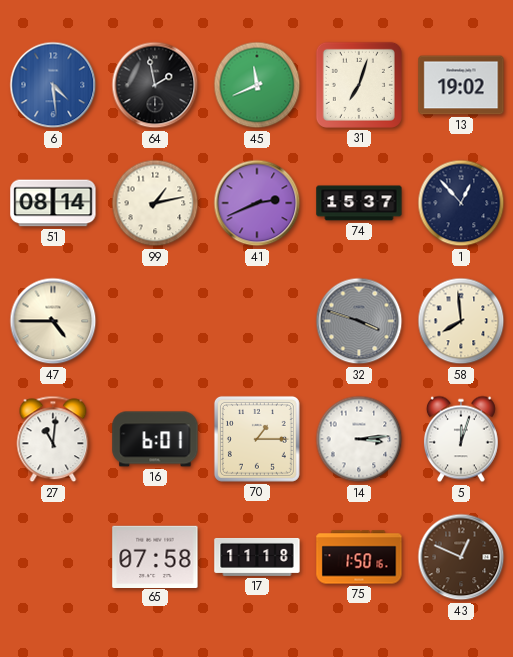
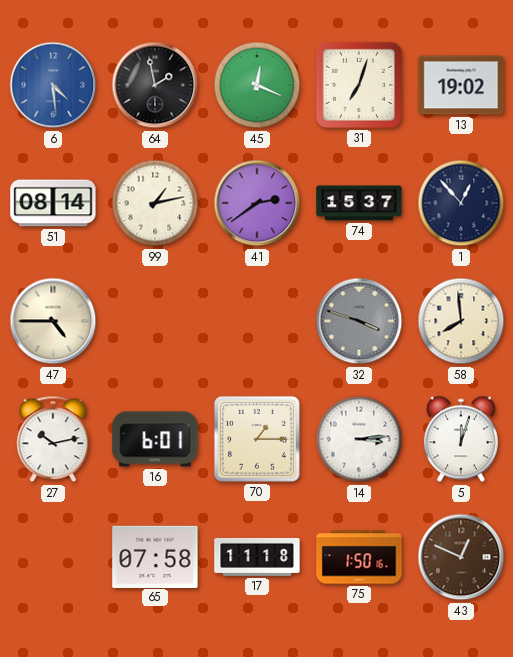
45: 11:41 -> 12:19
41: 2:41 -> 2:39
27: 11:01 -> 10:13
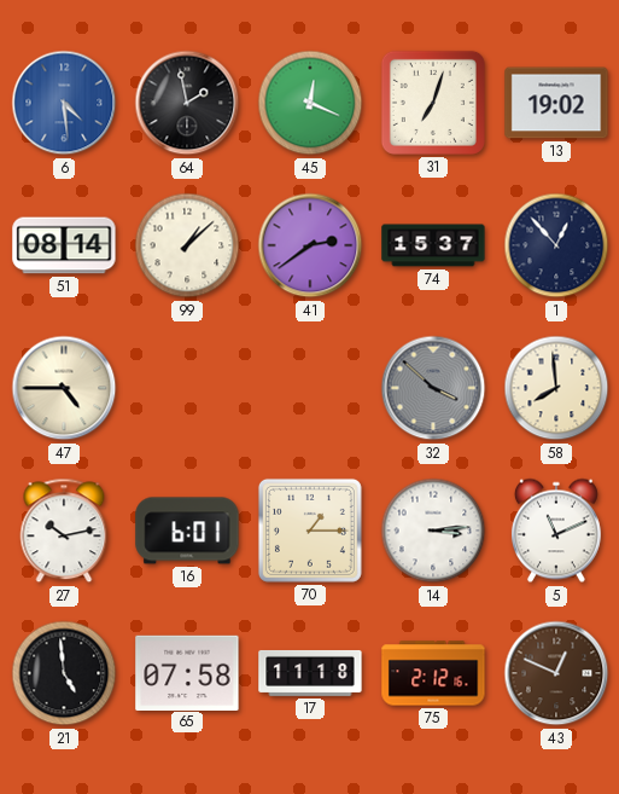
99: 1:13 -> 1:08
32: 3:48 -> 3:52
5: 12:03 -> 11:11
21: none -> 4:59
75: 1:50 -> 2:12
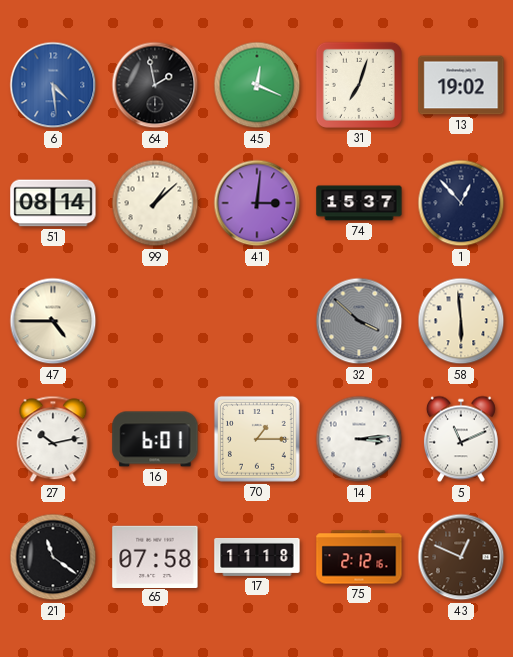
41: 2:39 -> 3:01
58: 7:59 -> 5:59
21: 4:59 -> 11:21
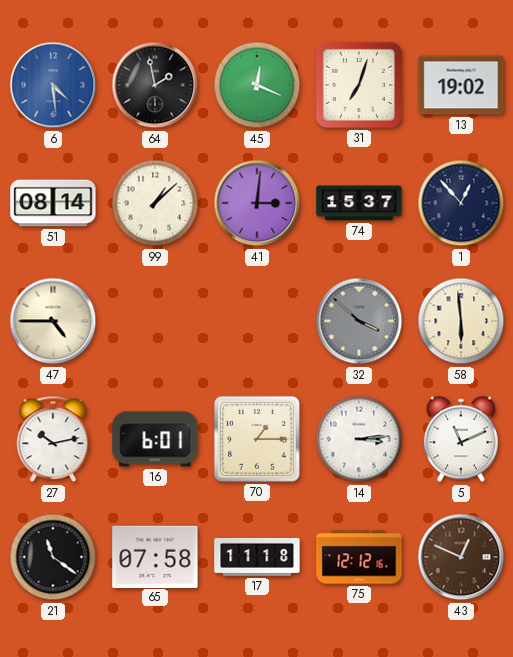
75: 2:12 -> 12:12
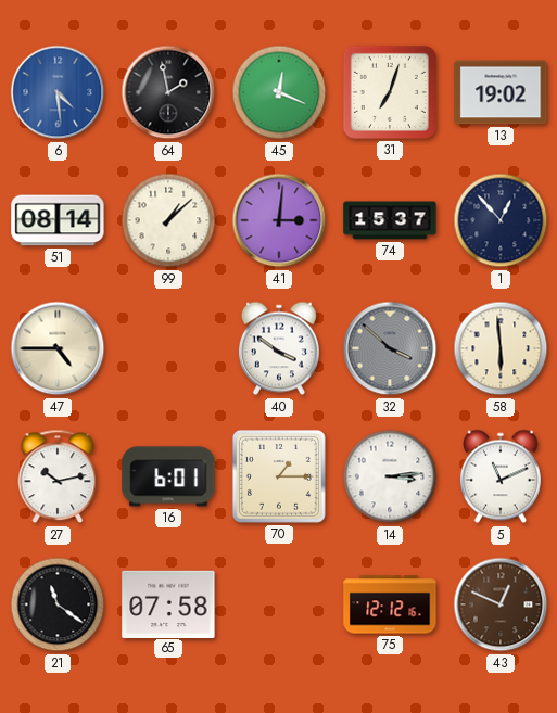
40: none -> 3:51
17: 11:18 -> none
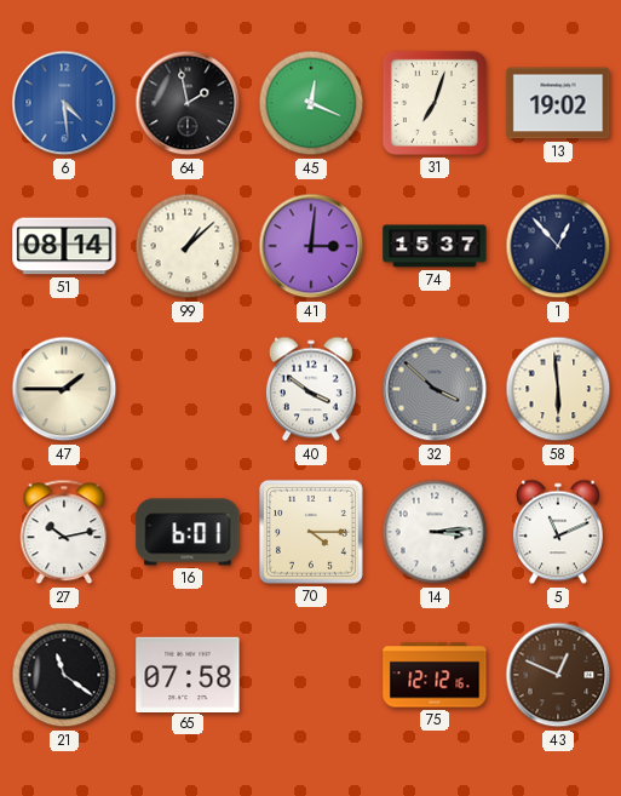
47: 4:45 -> 1:45
70: 1:15 -> 4:15
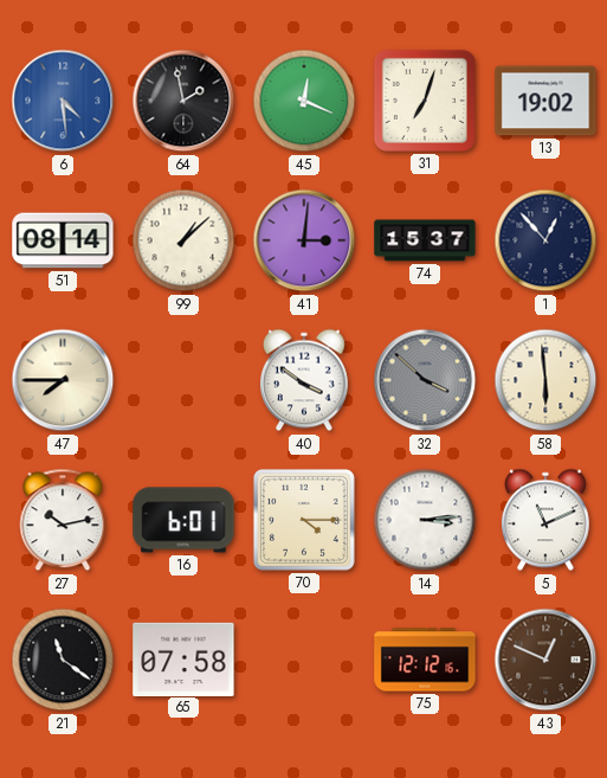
47: 1:45 -> 7:45
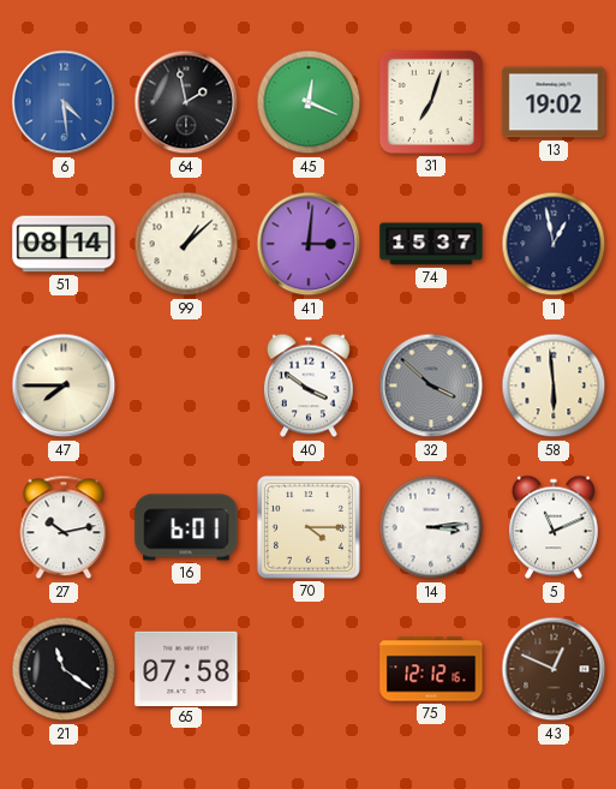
1: 12:53 -> 12:58
